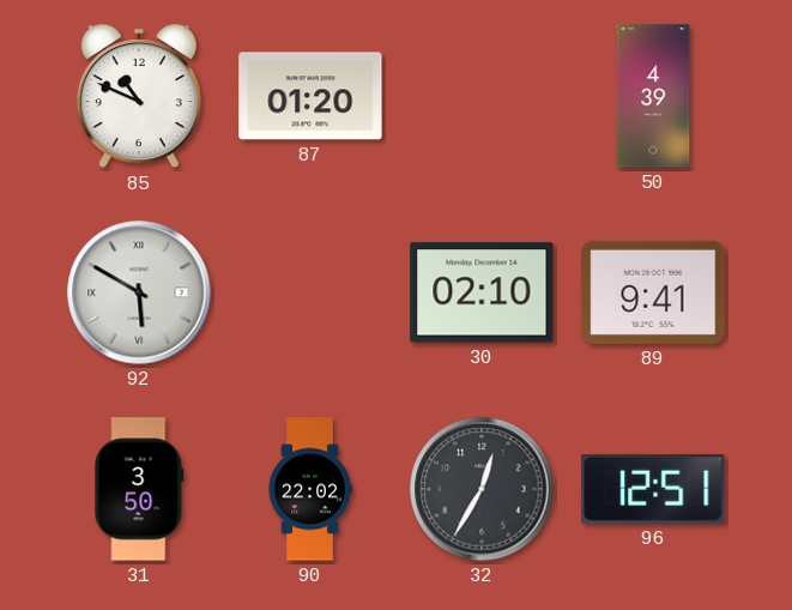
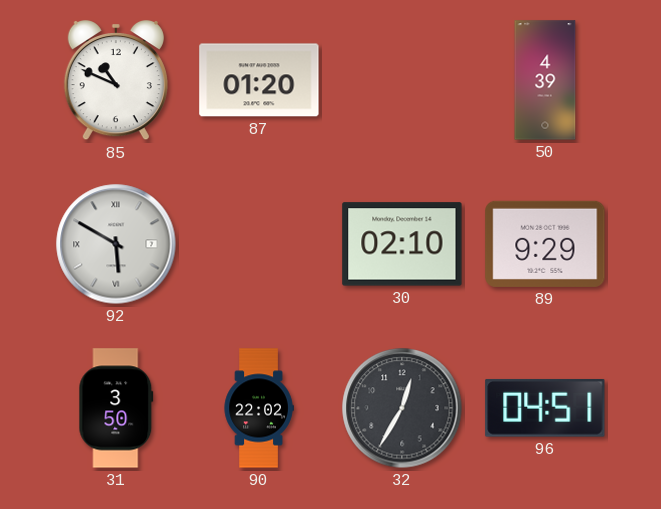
89: 9:41 -> 9:29
96: 12:51 -> 04:51
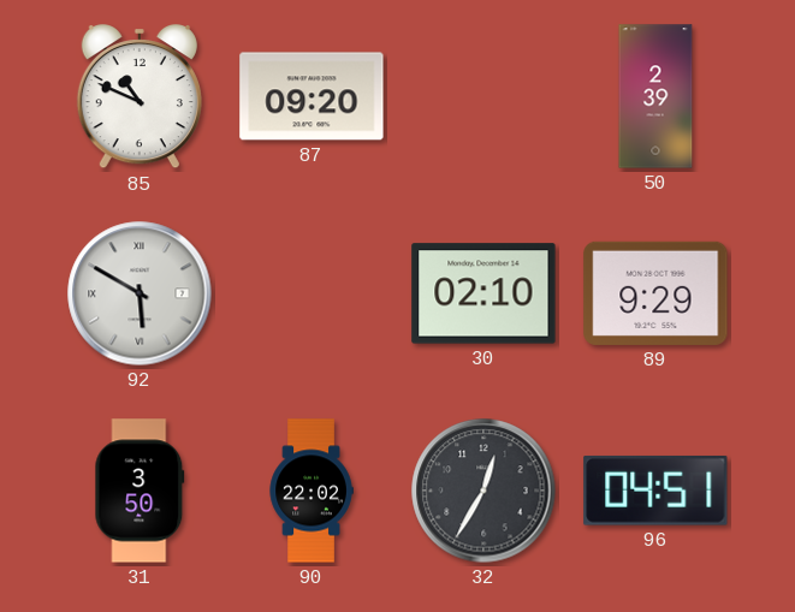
87: 01:20 -> 09:20
50: 4:39 -> 2:39
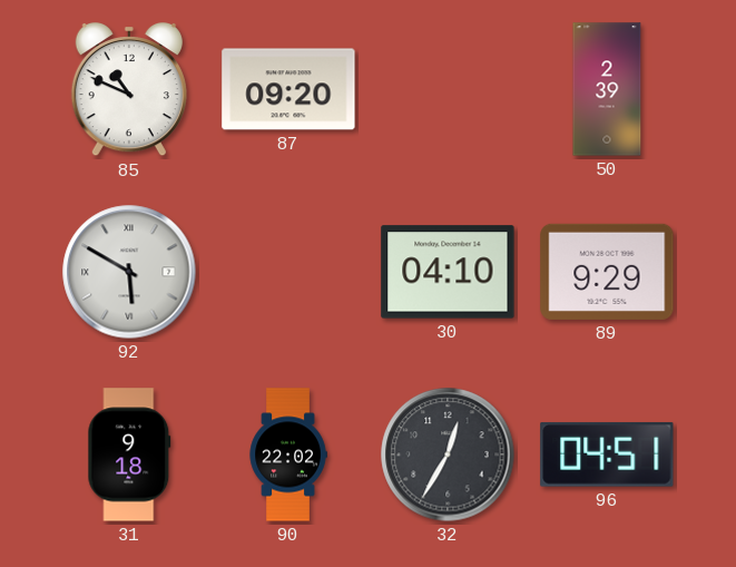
30: 02:10 -> 04:10
31: 3:50 -> 9:18
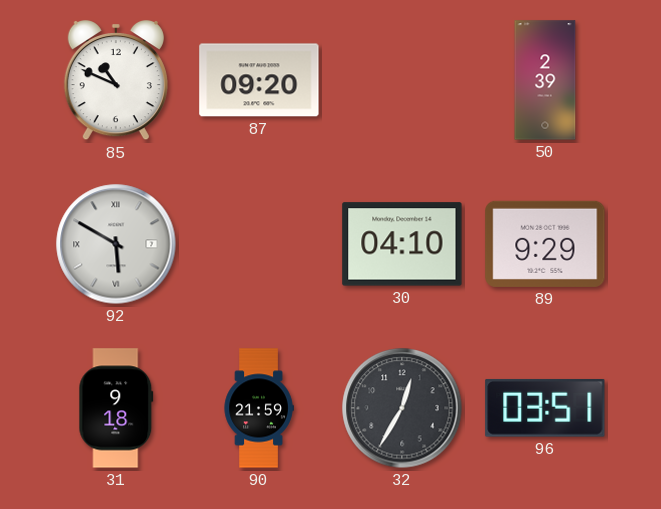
90: 22:02 -> 21:59
96: 04:51 -> 03:51
